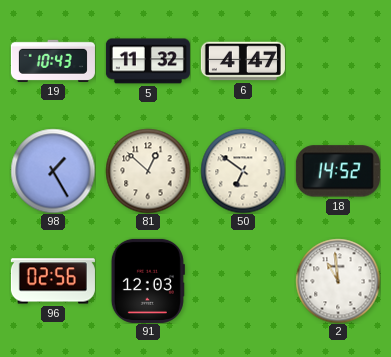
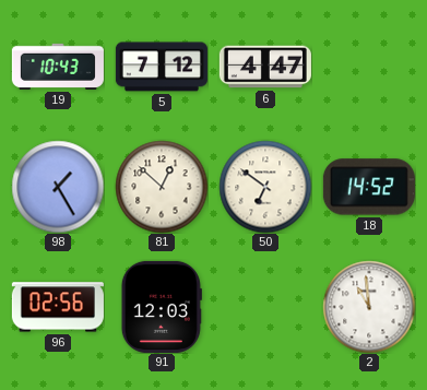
5: 11:32 -> 7:12
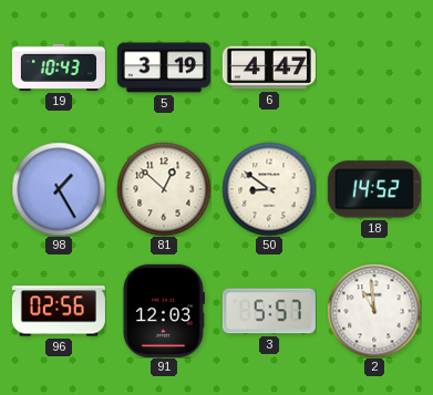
5: 7:12 -> 3:19
50: 6:51 -> 8:51
3: none -> 5:57
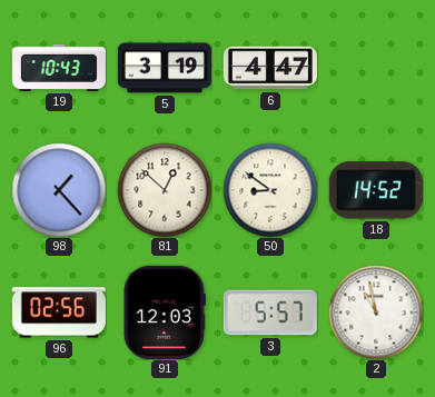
98: 1:25 -> 1:23
2: 10:59 -> 10:58
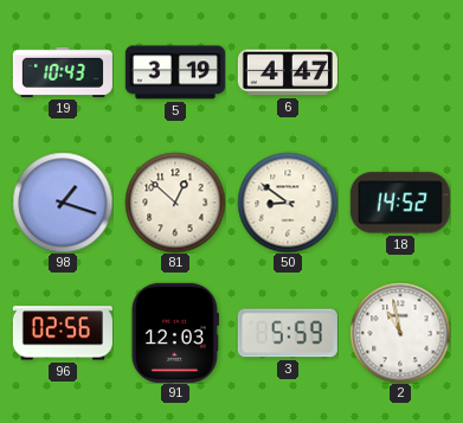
98: 1:23 -> 1:18
3: 5:57 -> 5:59
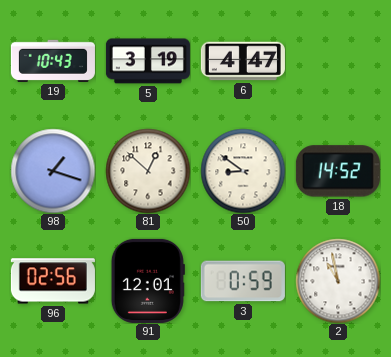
91: 12:03 -> 12:01
3: 5:59 -> 0:59
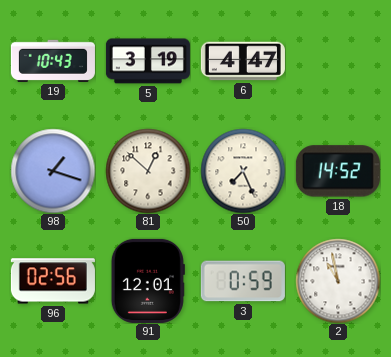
50: 8:51 -> 7:26
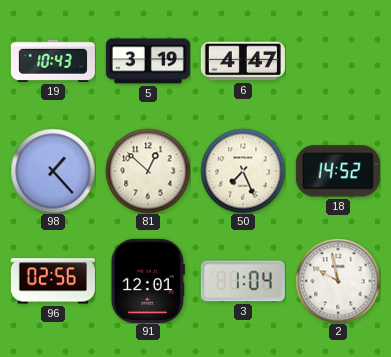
98: 1:18 -> 1:23
3: 0:59 -> 1:04
2: 10:58 -> 9:58
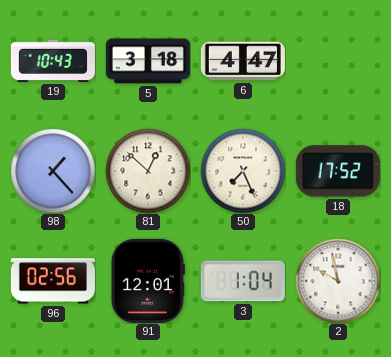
5: 3:19 -> 3:18
18: 14:52 -> 17:52
